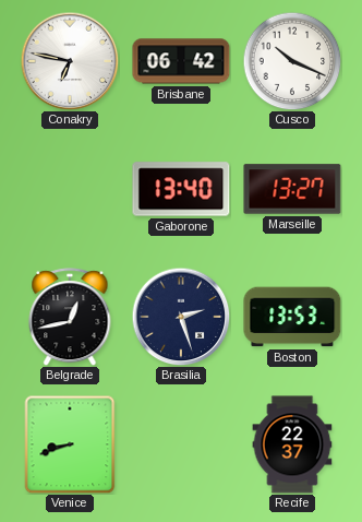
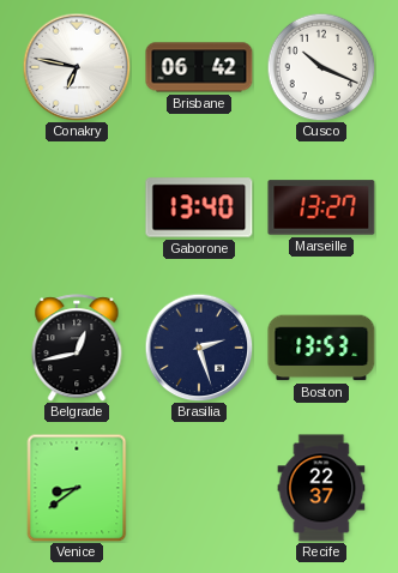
Venice: 8:42 -> 8:39
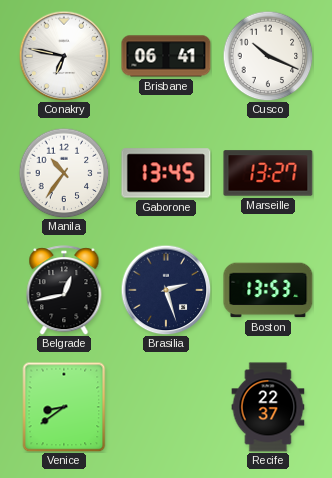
Brisbane: 06:42 -> 06:41
Manila: none -> 10:36
Gaborone: 13:40 -> 13:45
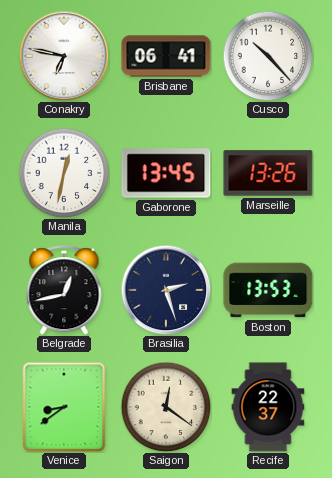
Cusco: 10:19 -> 10:23
Manila: 10:36 -> 12:32
Marseille: 13:27 -> 13:26
Saigon: none -> 12:21
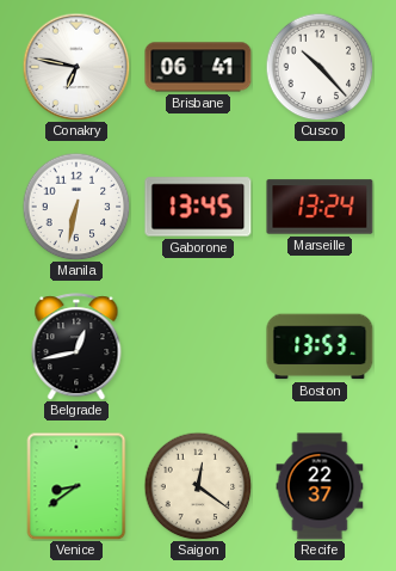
Manila: 12:32 -> 6:32
Marseille: 13:26 -> 13:24
Brasilia: 2:27 -> none
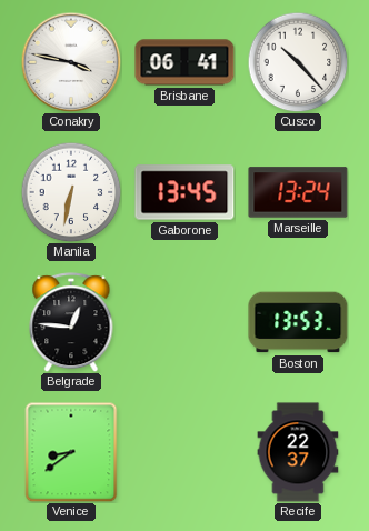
Conakry: 6:47 -> 3:47
Belgrade: 12:43 -> 12:46
Saigon: 12:21 -> none
